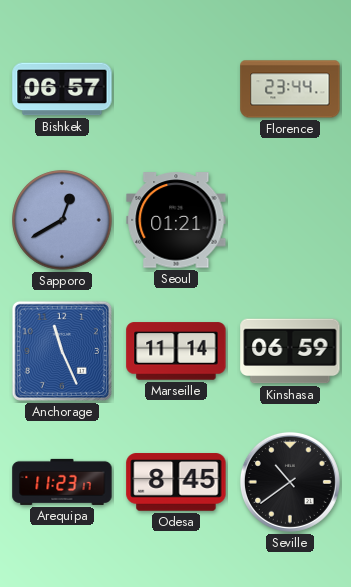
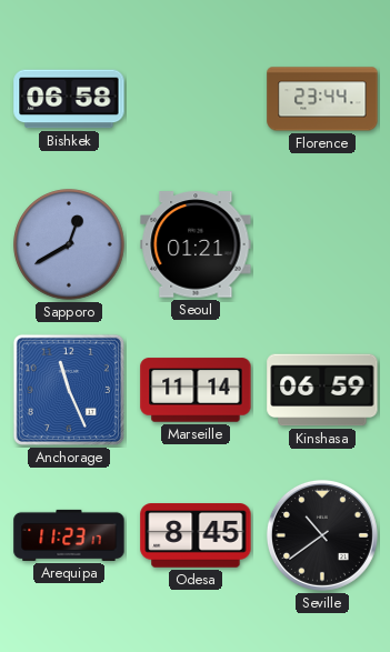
Bishkek: 06:57 -> 06:58
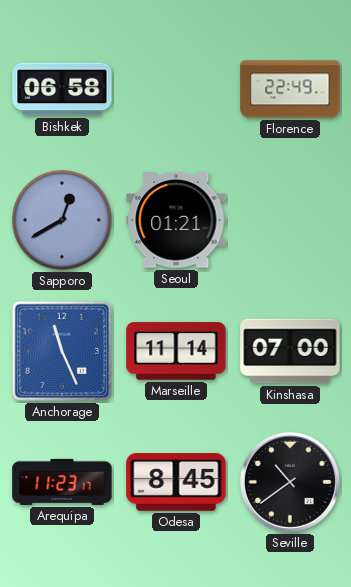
Florence: 23:44 -> 22:49
Kinshasa: 06:59 -> 07:00
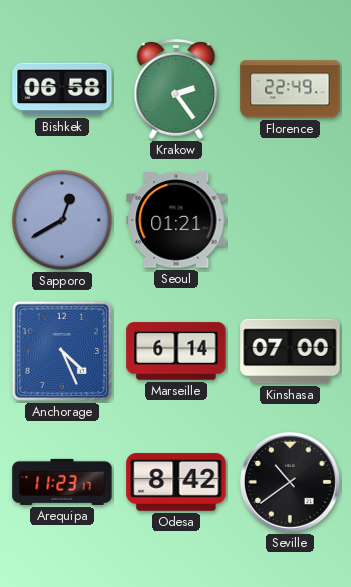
Krakow: none -> 2:24
Anchorage: 11:26 -> 4:26
Marseille: 11:14 -> 6:14
Odesa: 8:45 -> 8:42
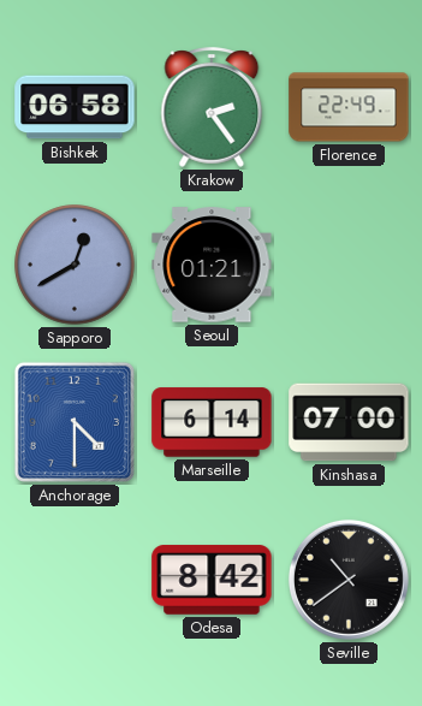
Anchorage: 4:26 -> 4:30
Arequipa: 11:23 -> none
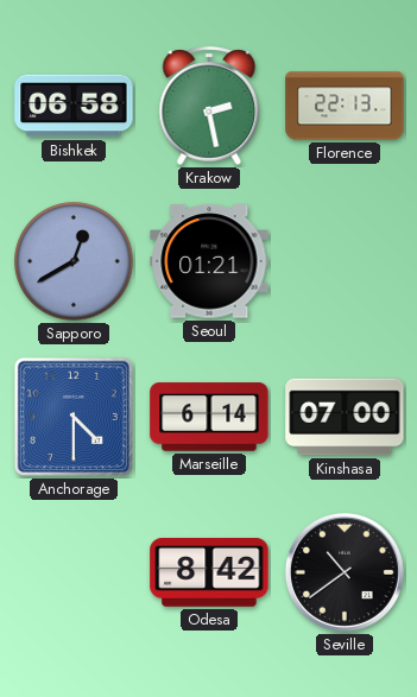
Krakow: 2:24 -> 2:28
Florence: 22:49 -> 22:13
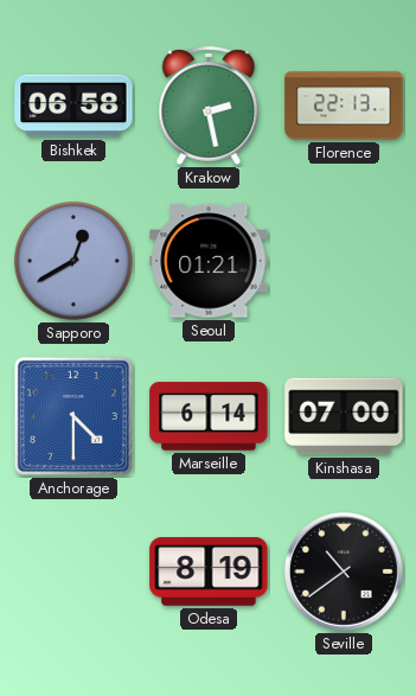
Odesa: 8:42 -> 8:19
